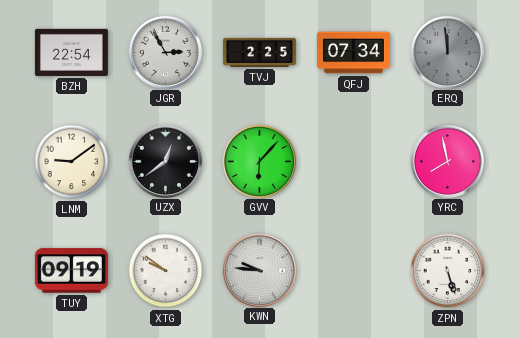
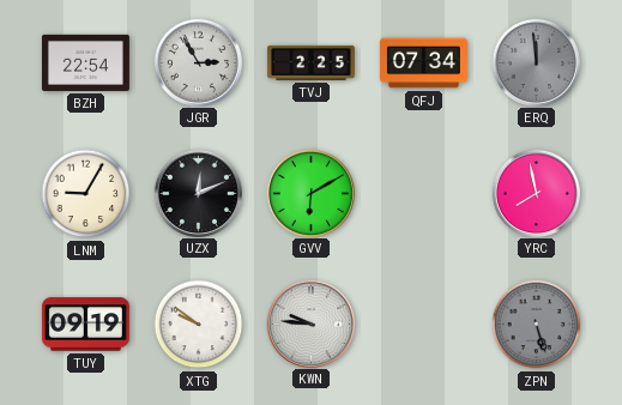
LNM: 9:09 -> 9:05
UZX: 12:39 -> 12:11
GVV: 6:07 -> 6:10
ZPN dial: white -> grey
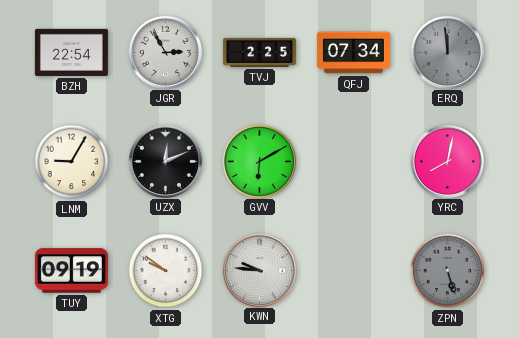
YRC: 7:58 -> 8:02
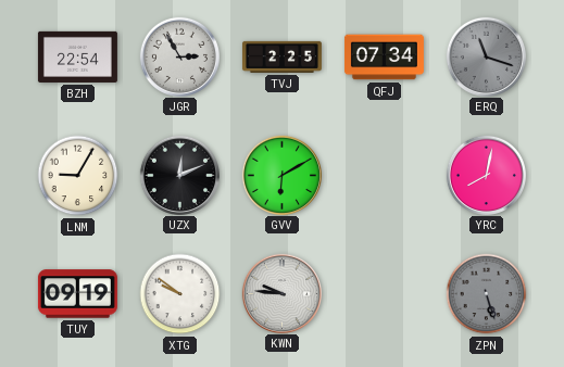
ERQ: 11:59 -> 11:18
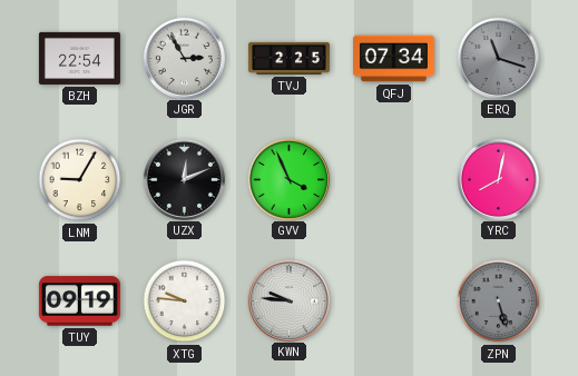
GVV: 6:10 -> 3:56
XTG: 9:51 -> 9:46
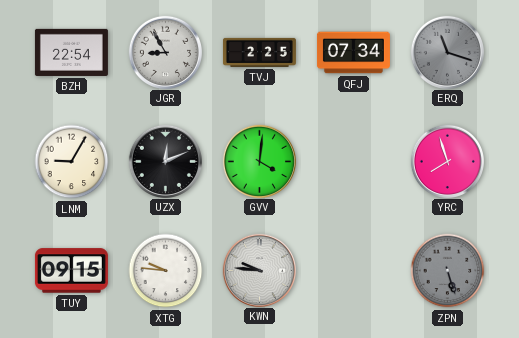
JGR: 2:55 -> 8:55
GVV: 3:56 -> 4:01
YRC: 8:02 -> 7:57
TUY: 09:19 -> 09:15
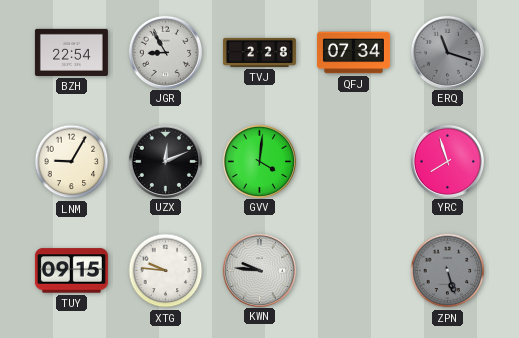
TVJ: 2:25 -> 2:28
